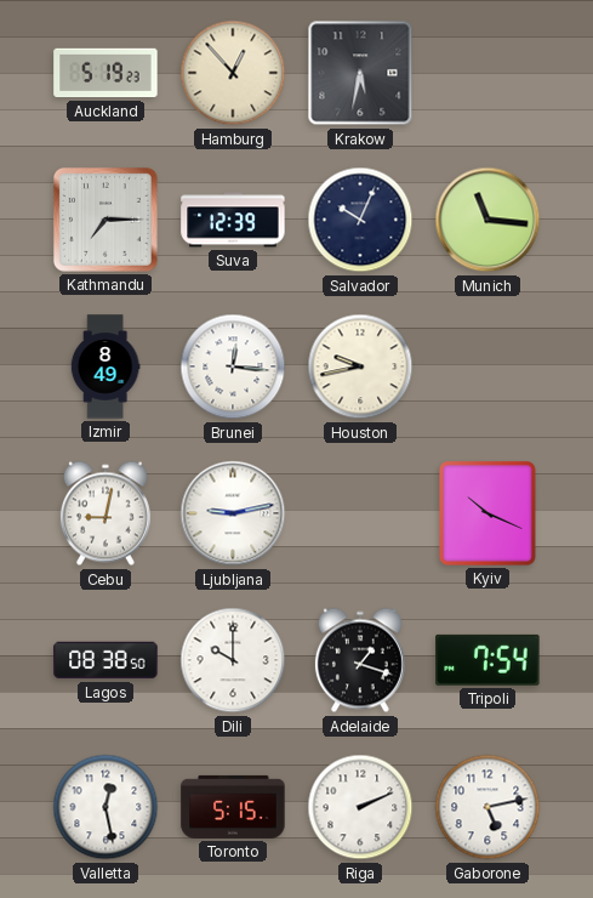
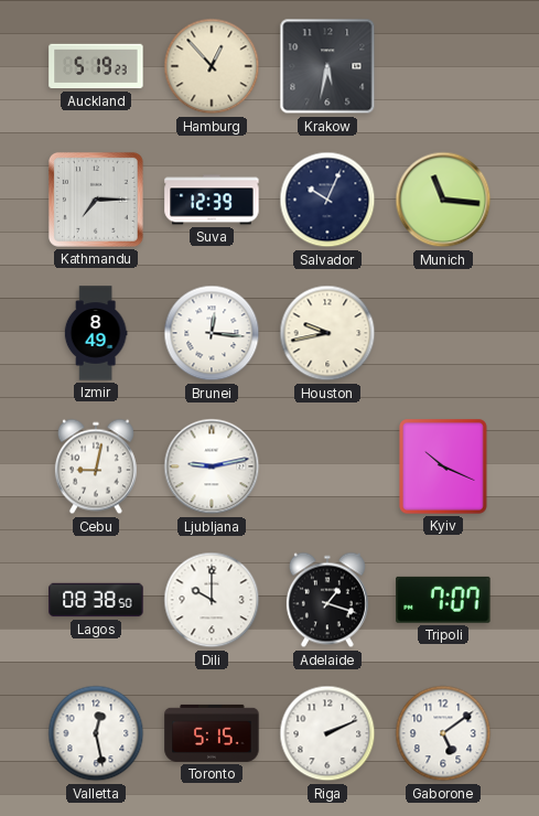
Tripoli: 7:54 -> 7:07
Gaborone: 5:13 -> 5:09
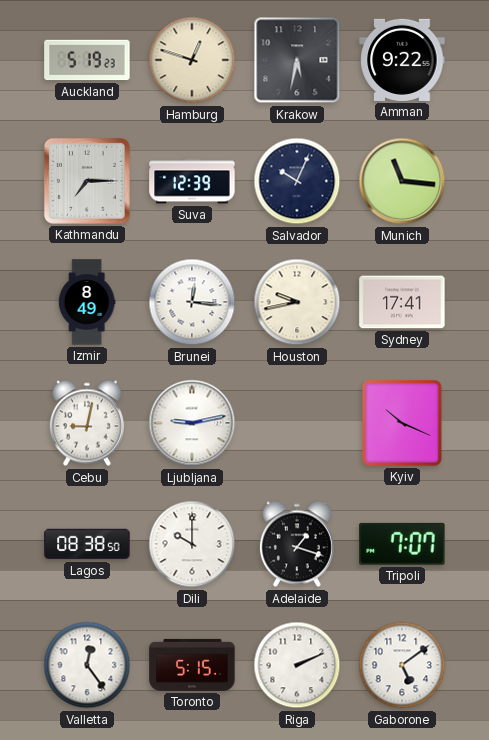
Hamburg: 12:53 -> 12:48
Amman: none -> 9:22
Sydney: none -> 17:41
Valletta: 12:28 -> 12:24
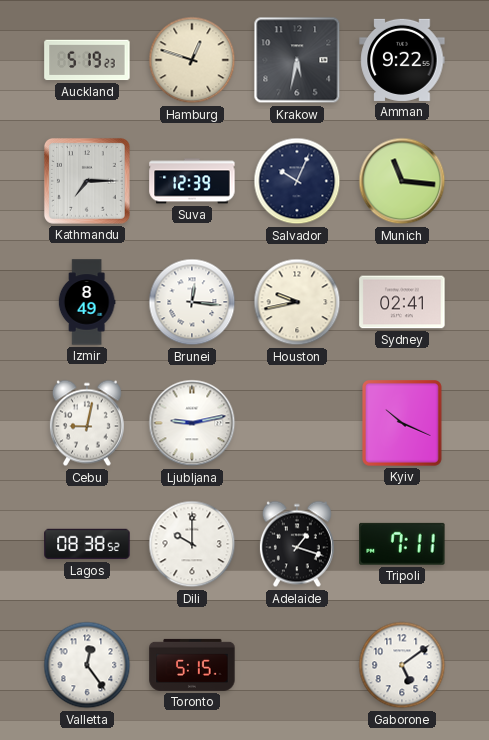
Sydney: 17:41 -> 02:41
Lagos: 08:38:50 -> 08:38:52
Tripoli: 7:07 -> 7:11
Riga: 2:11 -> none
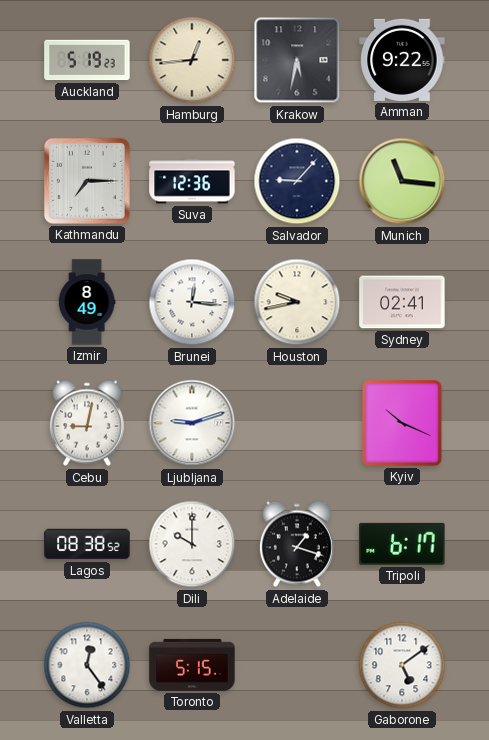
Hamburg: 12:48 -> 12:44
Suva: 12:39 -> 12:36
Salvador: 10:04 -> 9:07
Ljubljana: 9:13 -> 9:12
Tripoli: 7:11 -> 6:17
